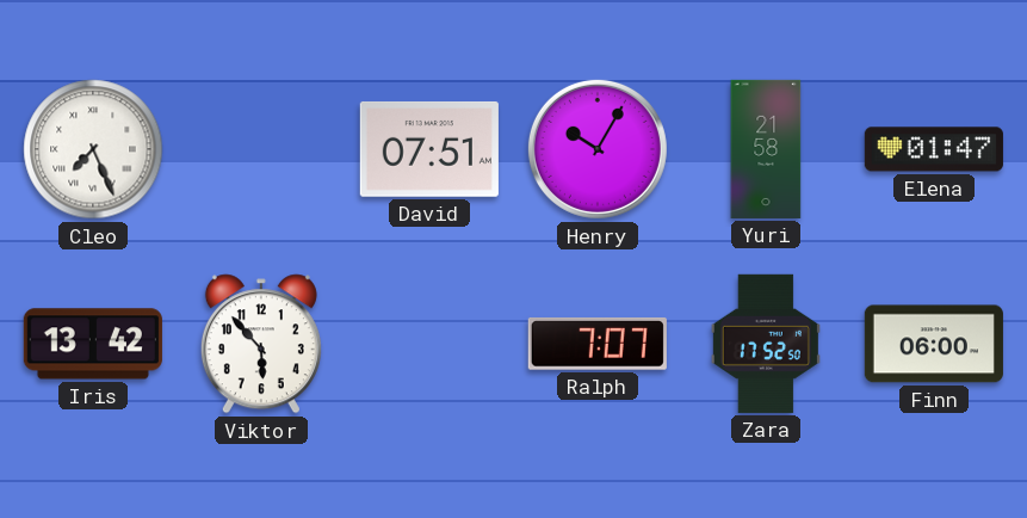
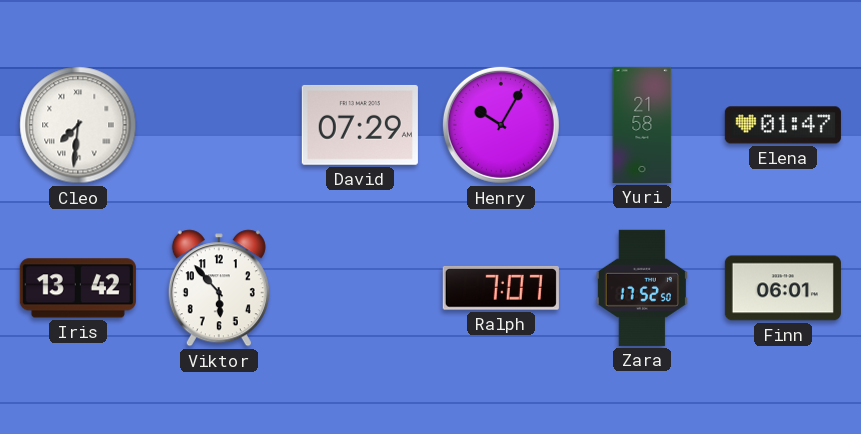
Cleo: 7:26 -> 7:31
David: 07:51 -> 07:29
Finn: 06:00 -> 06:01
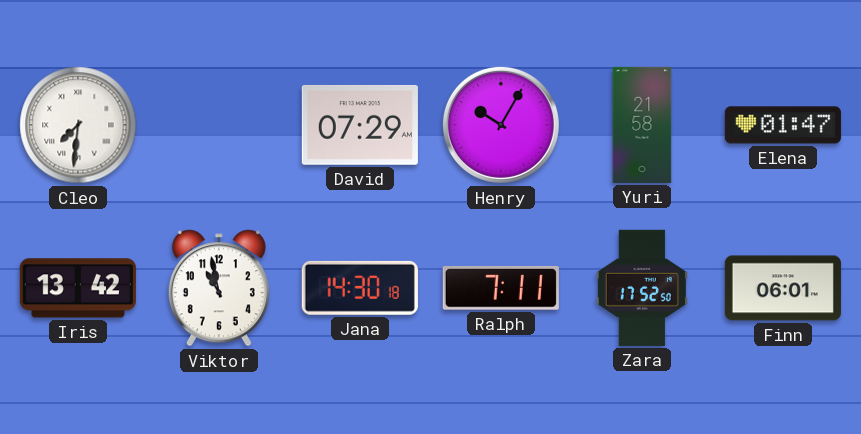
Viktor: 5:53 -> 10:58
Jana: none -> 14:30
Ralph: 7:07 -> 7:11
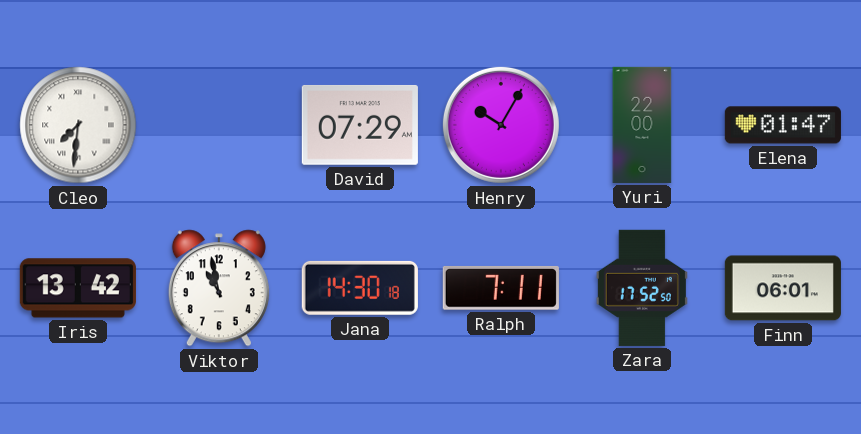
Yuri: 21:58 -> 22:00
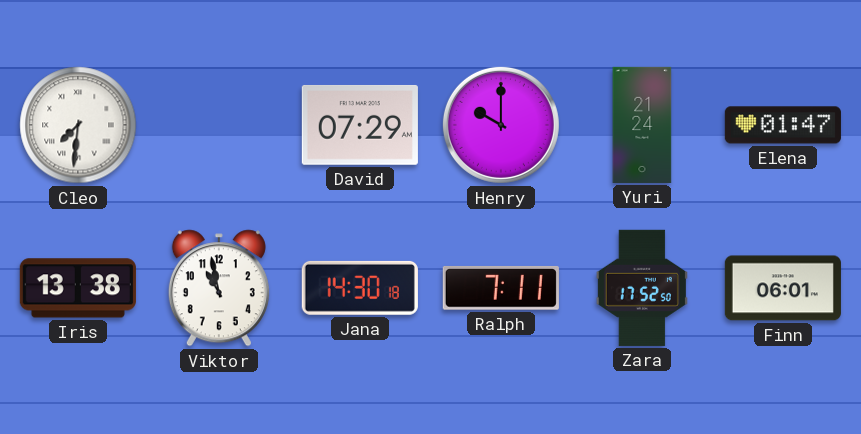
Henry: 10:05 -> 10:00
Yuri: 22:00 -> 21:24
Iris: 13:42 -> 13:38
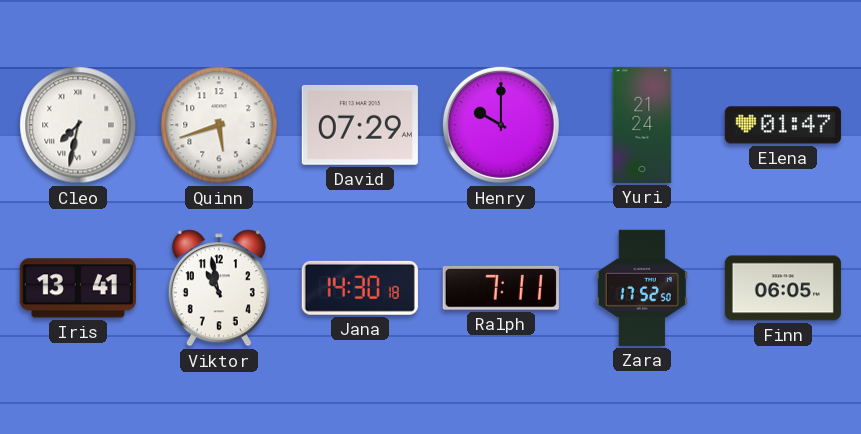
Cleo: 7:31 -> 7:32
Quinn: none -> 5:42
Iris: 13:38 -> 13:41
Finn: 06:01 -> 06:05
